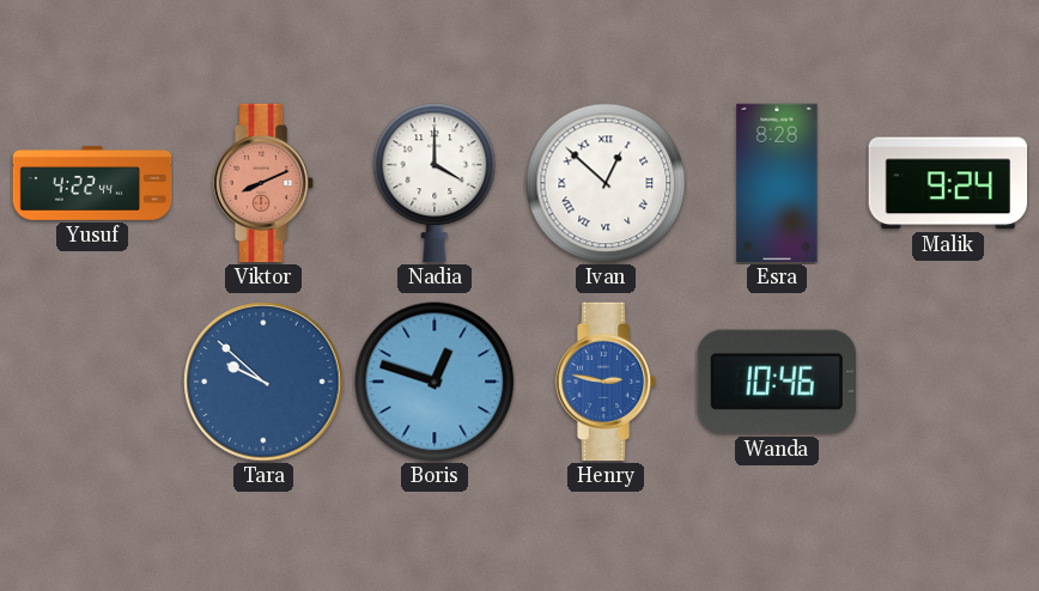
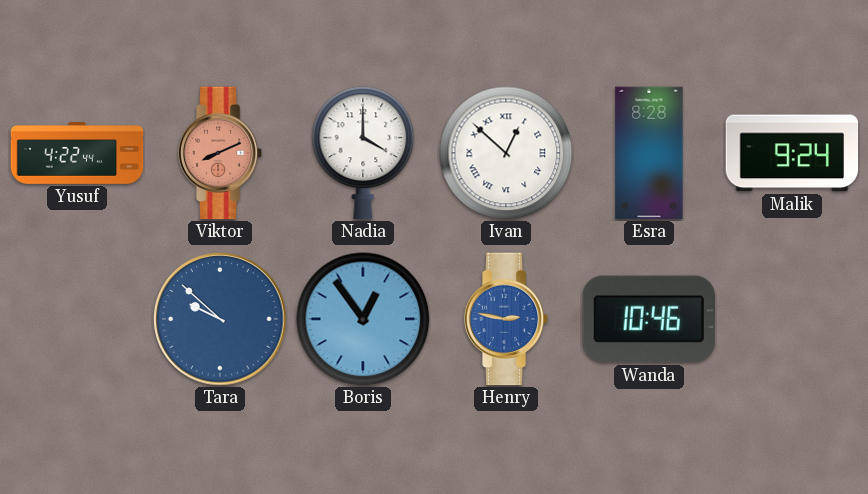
Boris: 12:48 -> 12:54
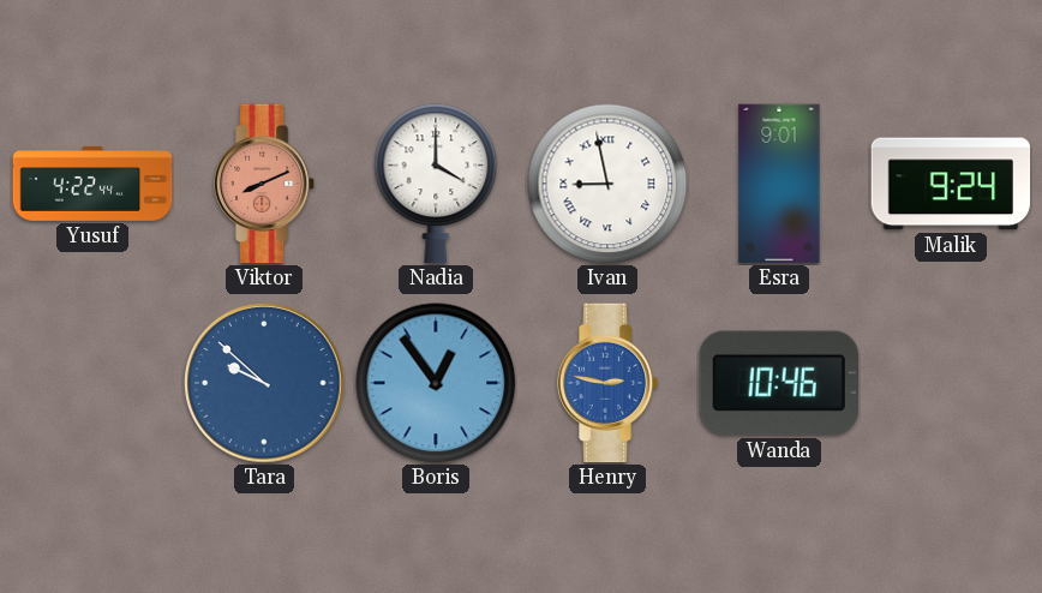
Ivan: 12:52 -> 8:58
Esra: 8:28 -> 9:01
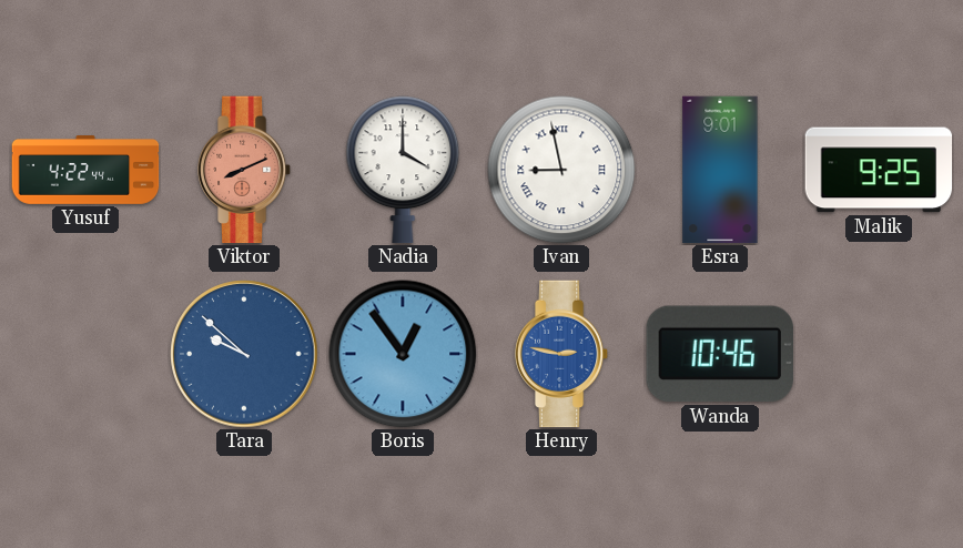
Malik: 9:24 -> 9:25
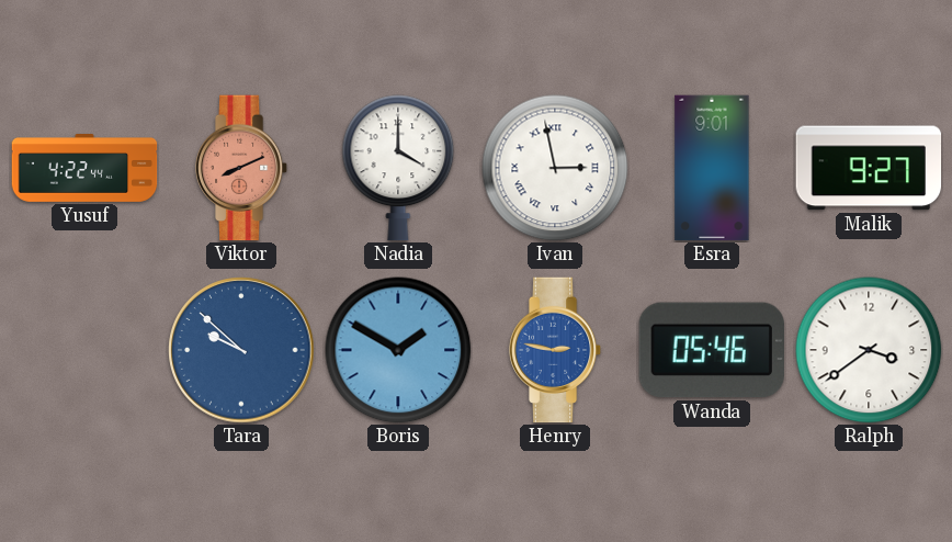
Ivan: 8:58 -> 2:58
Malik: 9:25 -> 9:27
Boris: 12:54 -> 1:50
Wanda: 10:46 -> 05:46
Ralph: none -> 3:39
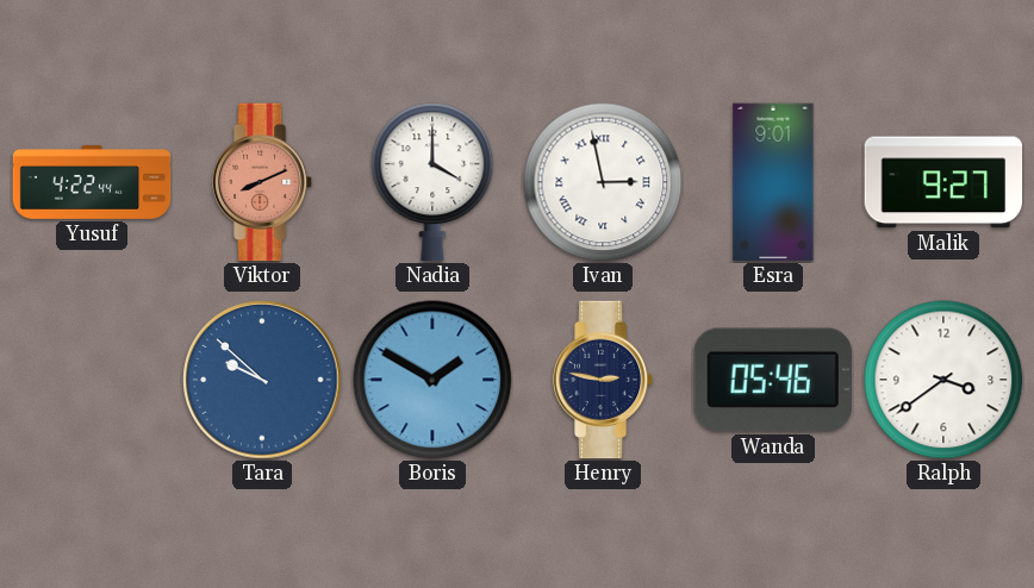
Henry dial: blue -> navy
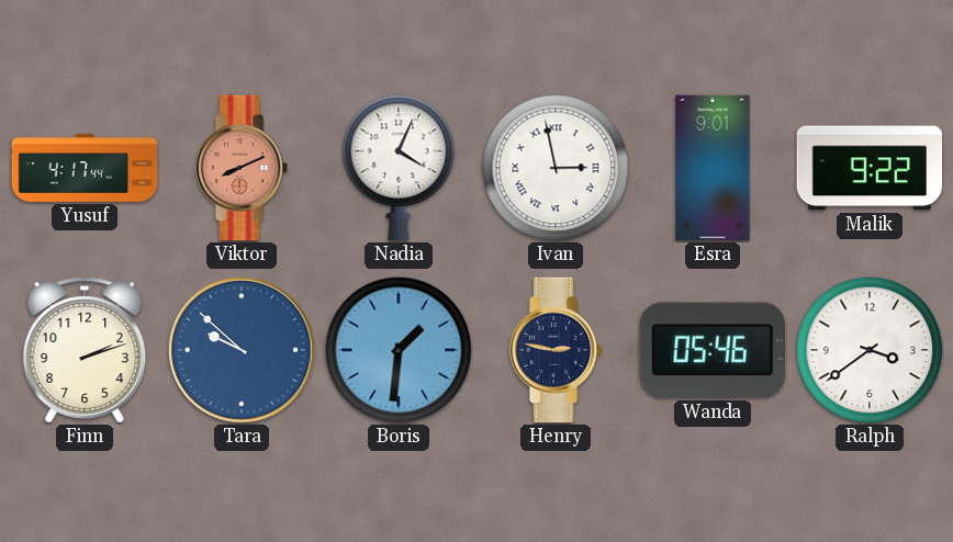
Yusuf: 4:22 -> 4:17
Nadia: 4:00 -> 4:04
Malik: 9:27 -> 9:22
Finn: none -> 2:12
Boris: 1:50 -> 1:31
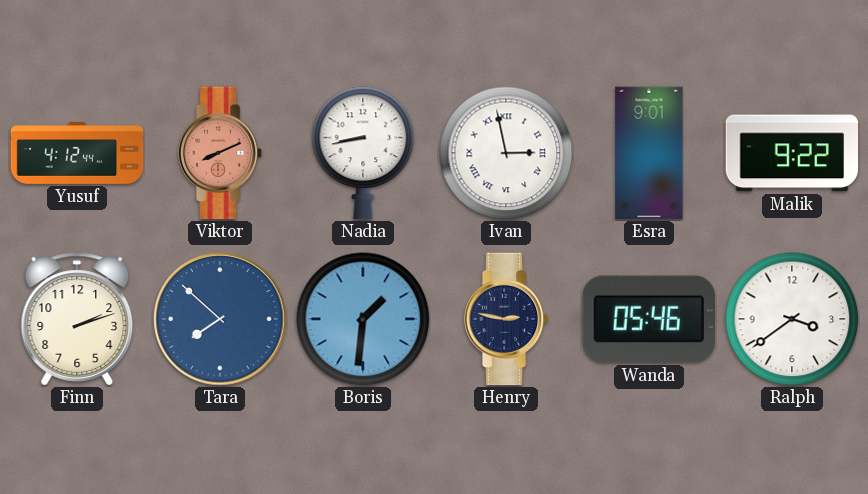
Yusuf: 4:17 -> 4:12
Nadia: 4:04 -> 8:43
Tara: 9:52 -> 7:52
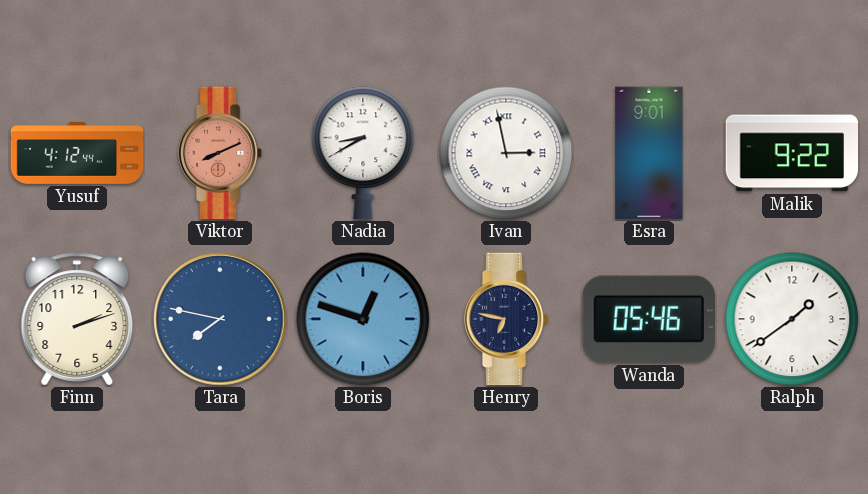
Nadia: 8:43 -> 8:40
Tara: 7:52 -> 7:47
Boris: 1:31 -> 12:48
Henry: 2:47 -> 6:47
Ralph: 3:39 -> 1:39
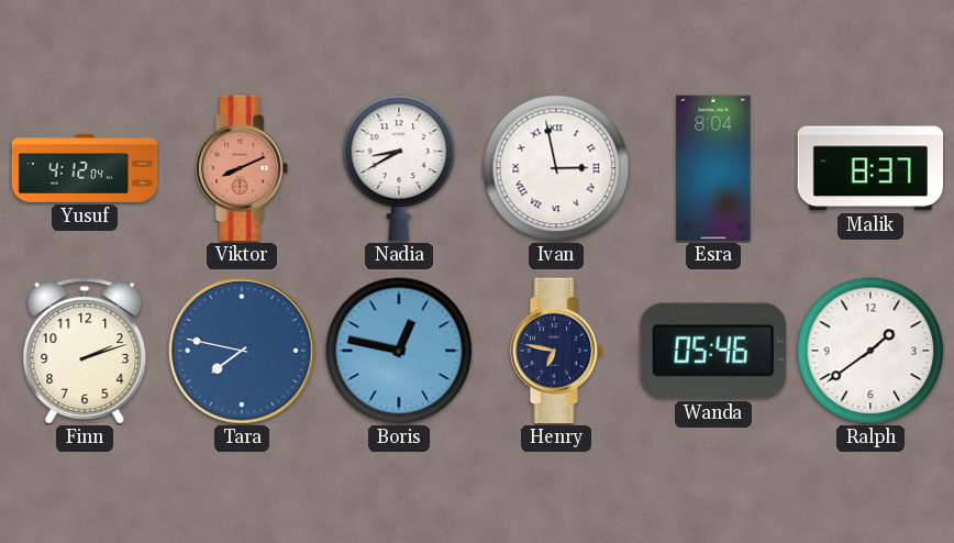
Yusuf: 4:12:44 -> 4:12:04
Esra: 9:01 -> 8:04
Malik: 9:22 -> 8:37
Boris: 12:48 -> 12:47
